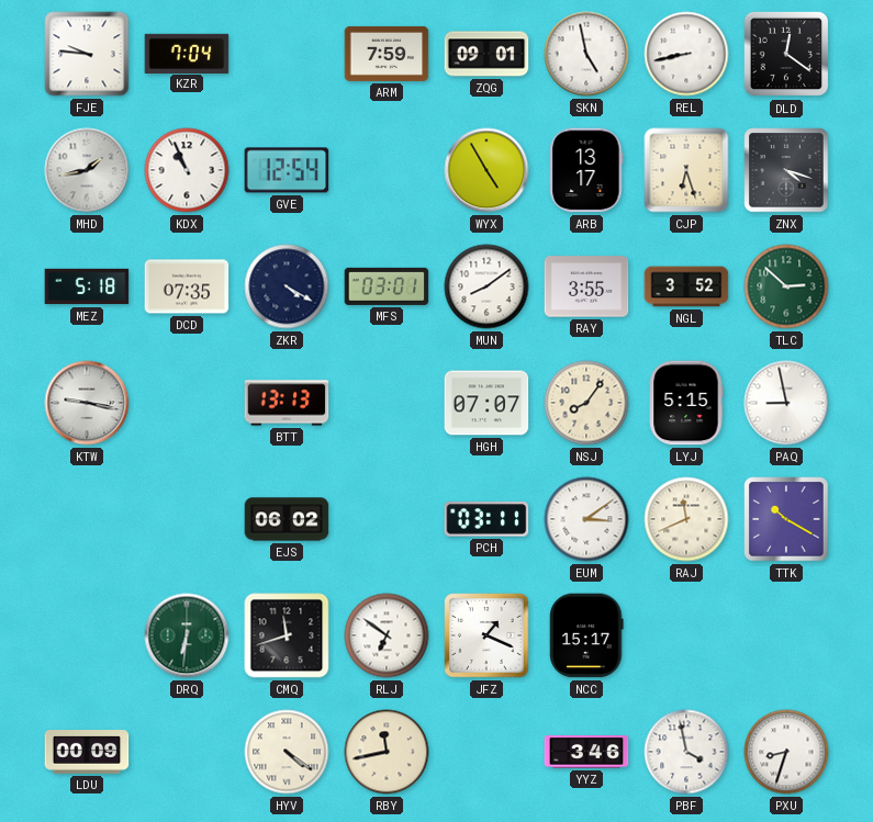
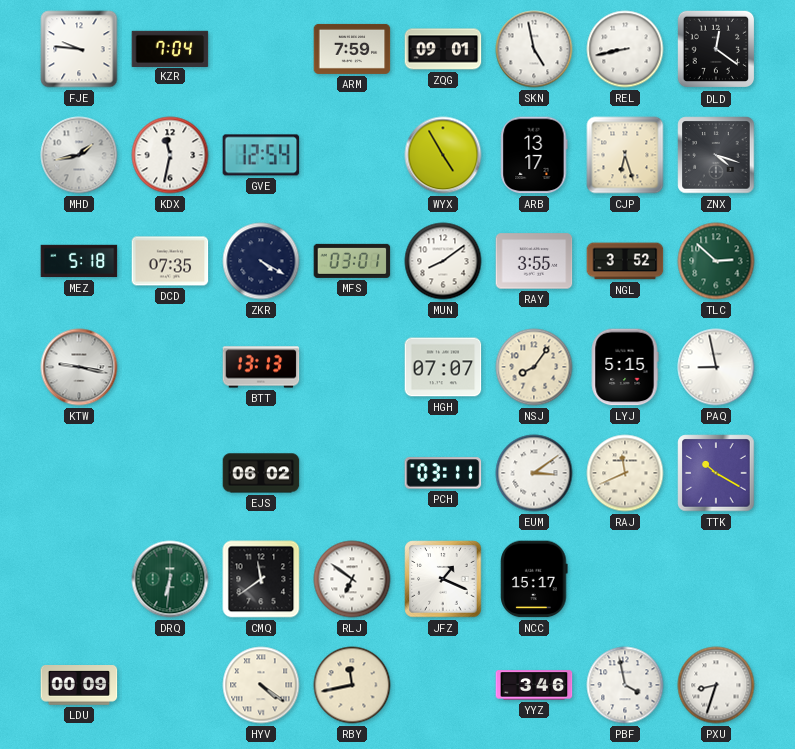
KDX: 10:56 -> 11:32
CMQ: 11:42 -> 11:39
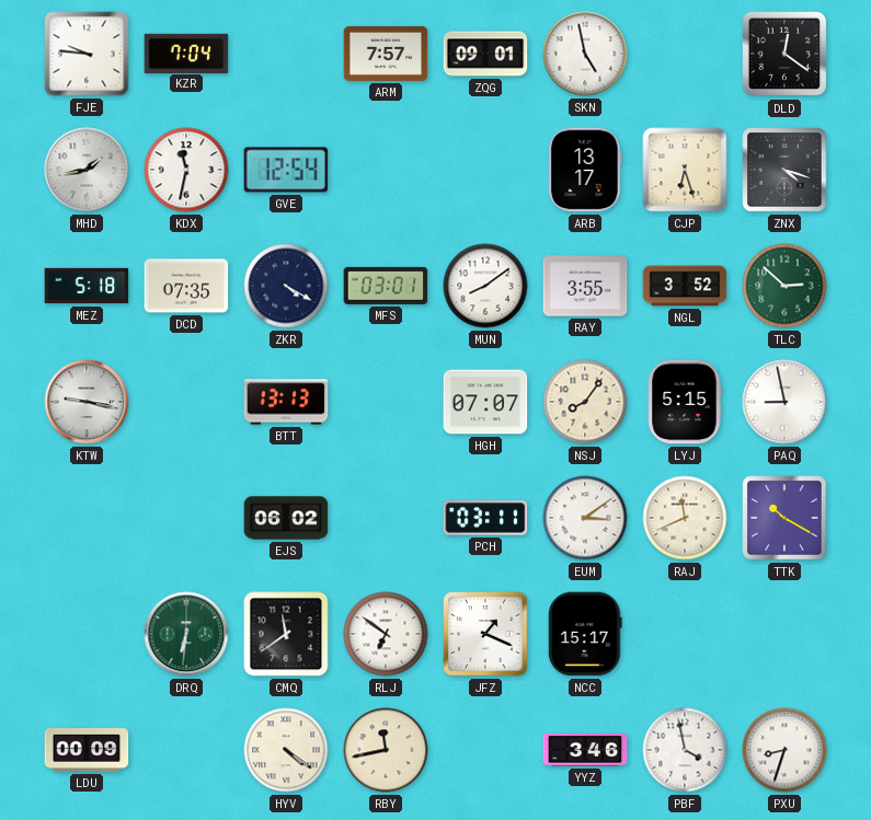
ARM: 7:59 -> 7:57
REL: 8:43 -> none
WYX: 4:55 -> none
